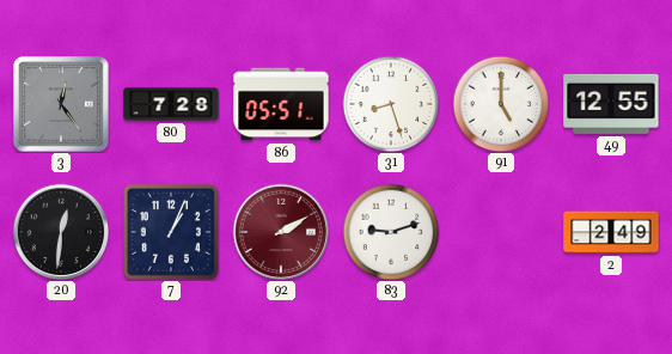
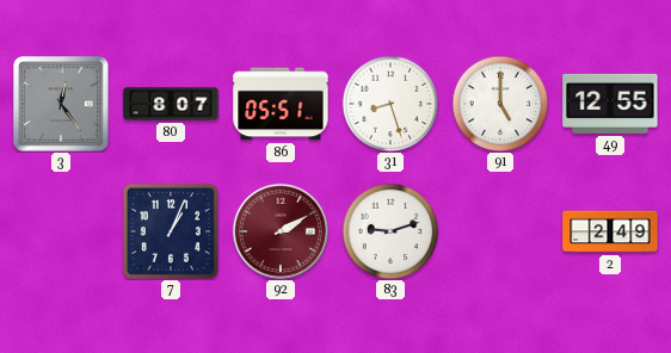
80: 7:28 -> 8:07
20: 12:31 -> none
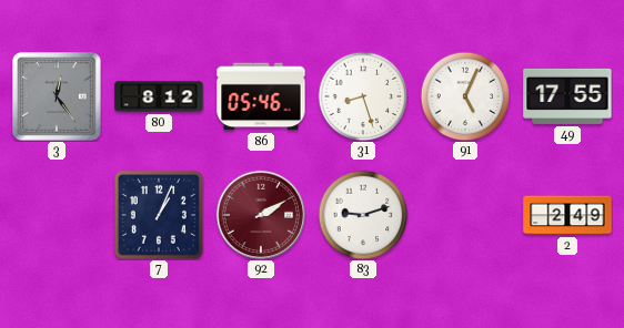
80: 8:07 -> 8:12
86: 05:51 -> 05:46
91: 5:00 -> 5:04
49: 12:55 -> 17:55
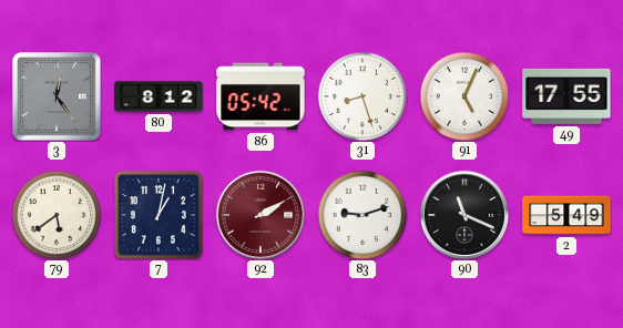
86: 05:46 -> 05:42
79: none -> 5:39
7: 1:04 -> 1:02
90: none -> 11:19
2: 2:49 -> 5:49
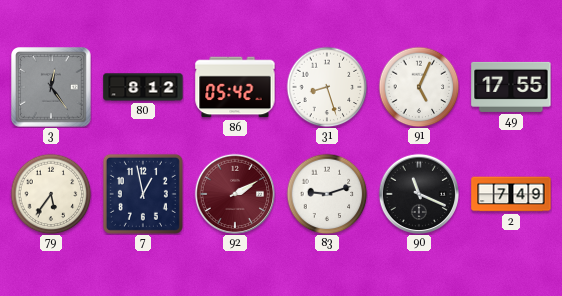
79: 5:39 -> 5:36
7: 1:02 -> 12:58
2: 5:49 -> 7:49
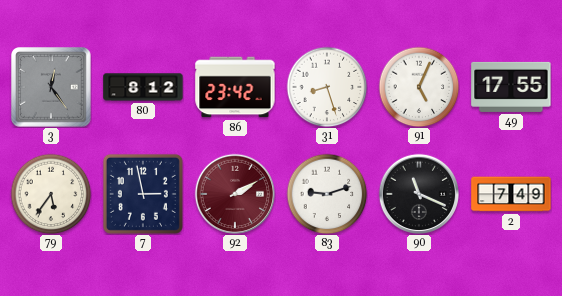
86: 05:42 -> 23:42
7: 12:58 -> 2:58
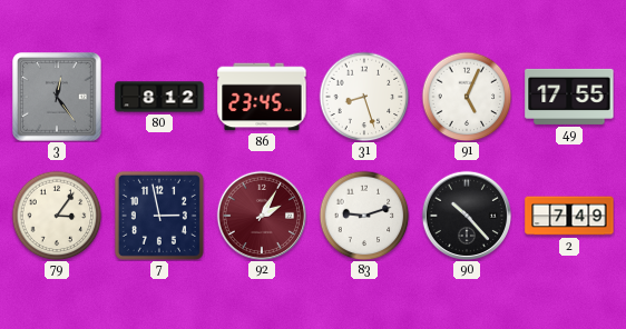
86: 23:42 -> 23:45
79: 5:36 -> 3:06
92: 2:10 -> 2:05
90: 11:19 -> 10:23
